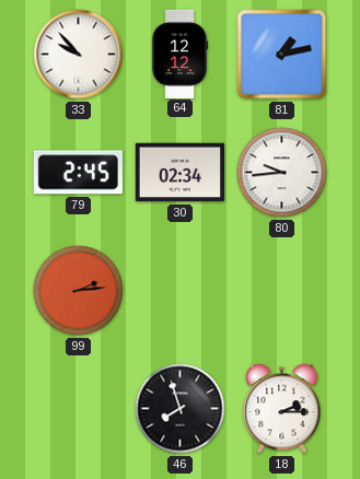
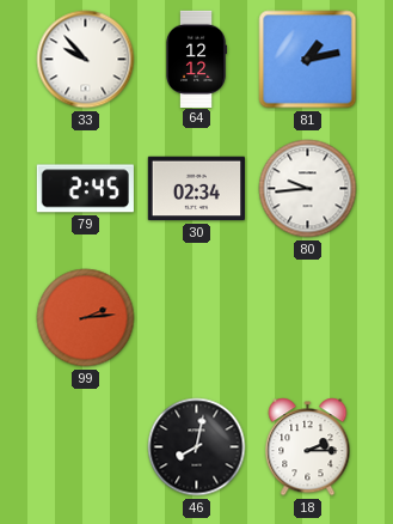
46: 7:57 -> 8:02
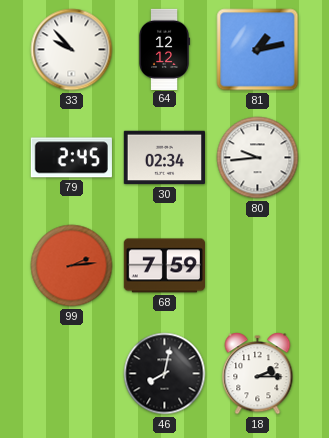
68: none -> 7:59
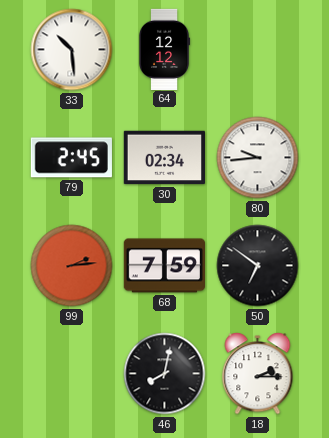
33: 9:53 -> 10:29
81: 1:13 -> none
50: none -> 6:51
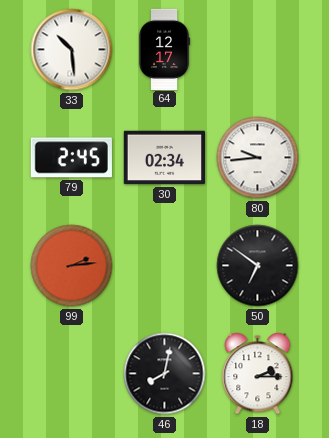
64: 12:12 -> 12:17
68: 7:59 -> none
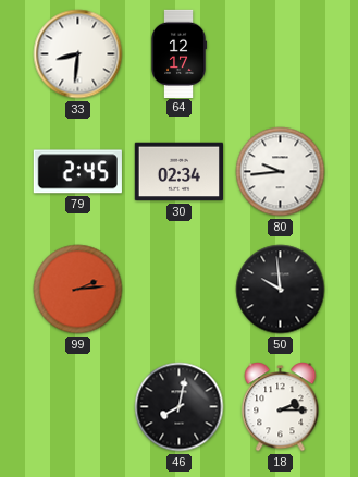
33: 10:29 -> 8:31
50: 6:51 -> 9:59
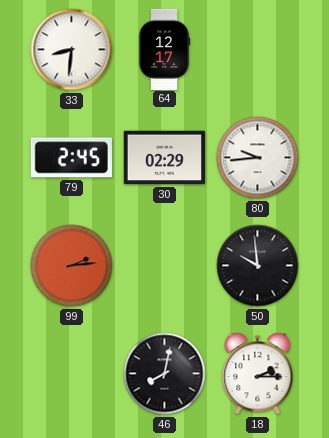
30: 02:34 -> 02:29
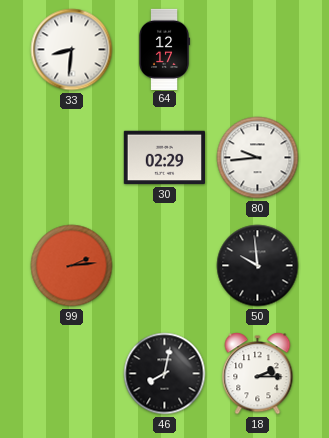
79: 2:45 -> none
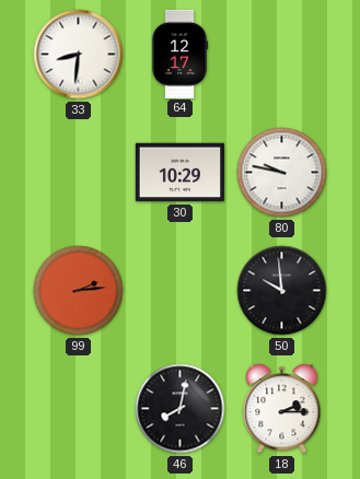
30: 02:29 -> 10:29
80: 9:44 -> 9:47
